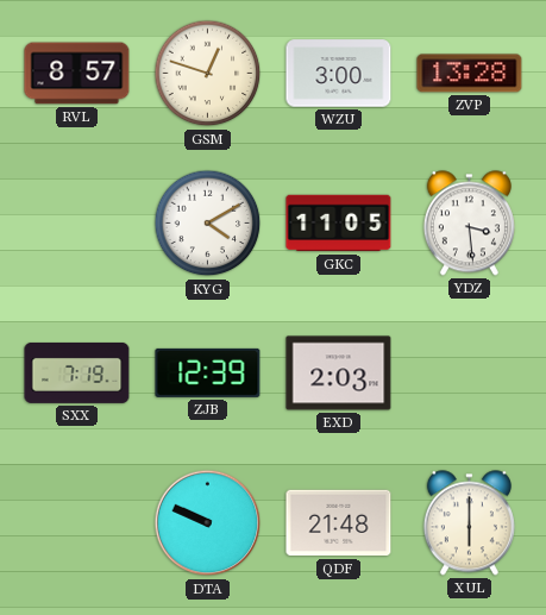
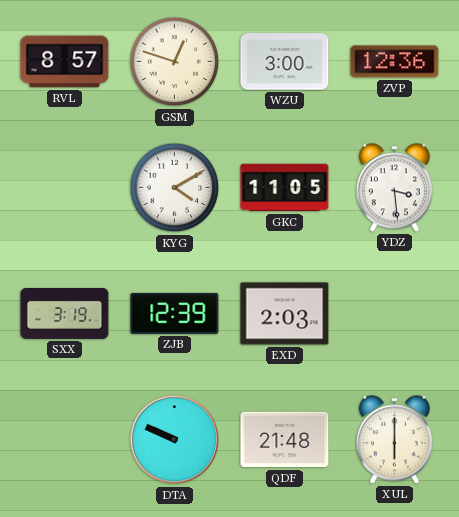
ZVP: 13:28 -> 12:36
SXX: 7:19 -> 3:19
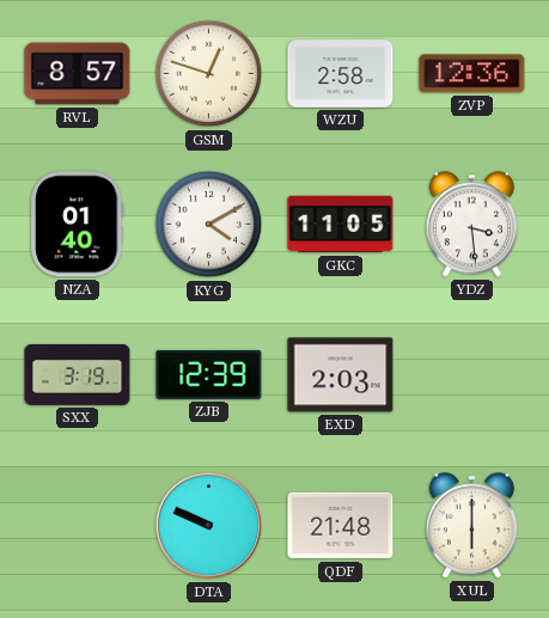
WZU: 3:00 -> 2:58
NZA: none -> 01:40
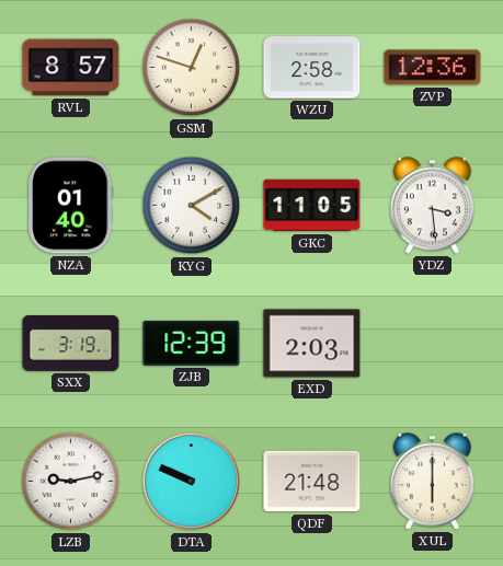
LZB: none -> 9:13
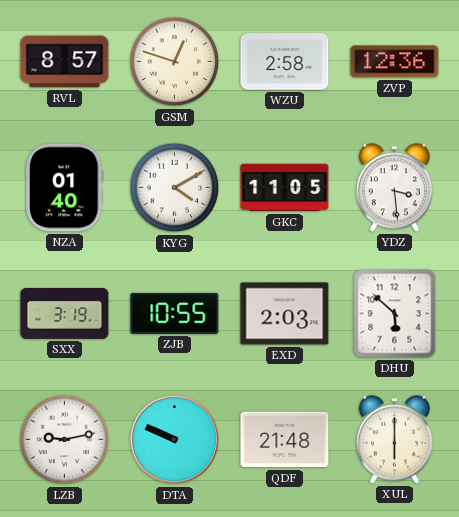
ZJB: 12:39 -> 10:55
DHU: none -> 5:52
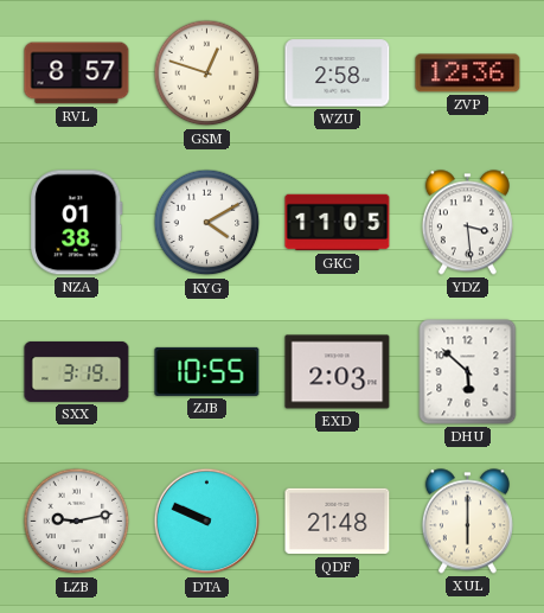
NZA: 01:40 -> 01:38
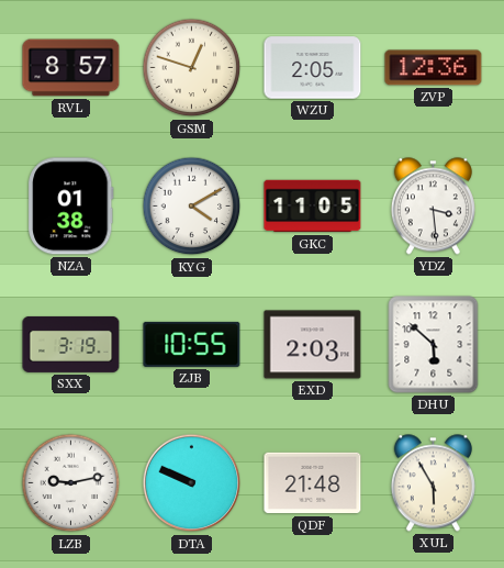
WZU: 2:58 -> 2:05
XUL: 6:00 -> 5:55
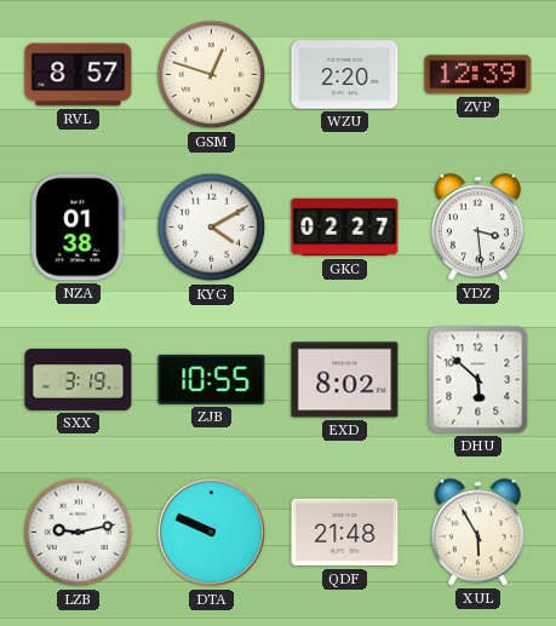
WZU: 2:05 -> 2:20
ZVP: 12:36 -> 12:39
GKC: 11:05 -> 02:27
EXD: 2:03 -> 8:02
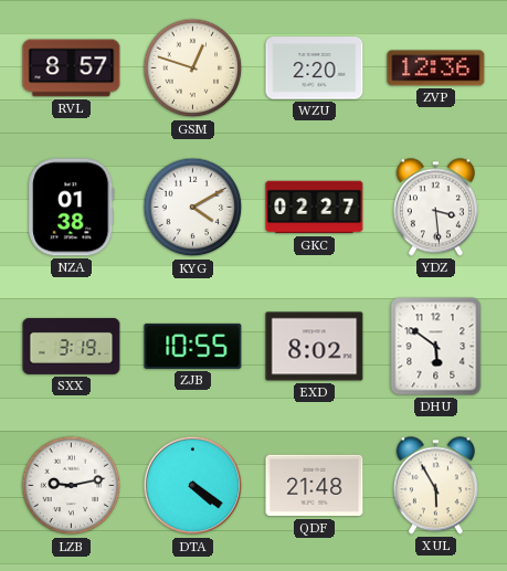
ZVP: 12:39 -> 12:36
DHU: 5:52 -> 5:51
DTA: 9:49 -> 4:21
